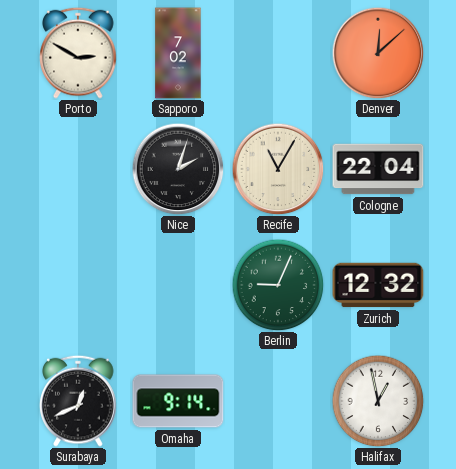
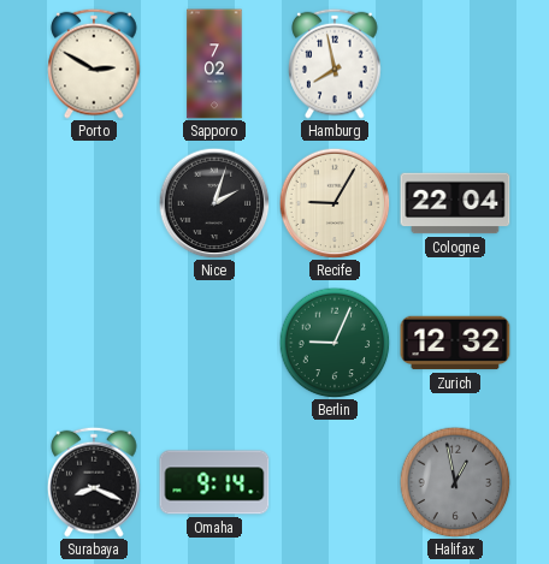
Hamburg: none -> 7:58
Denver: 12:08 -> none
Recife: 11:05 -> 9:05
Surabaya: 12:41 -> 8:19
Halifax dial: white -> grey
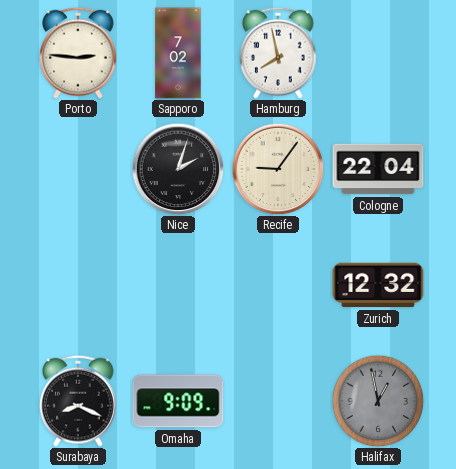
Porto: 2:50 -> 2:46
Recife: 9:05 -> 9:06
Berlin: 9:04 -> none
Omaha: 9:14 -> 9:09
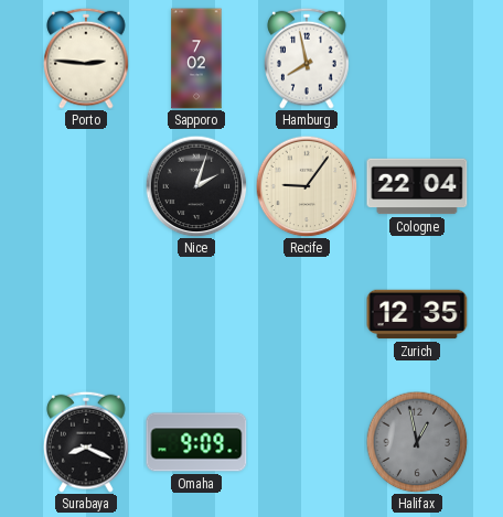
Zurich: 12:32 -> 12:35
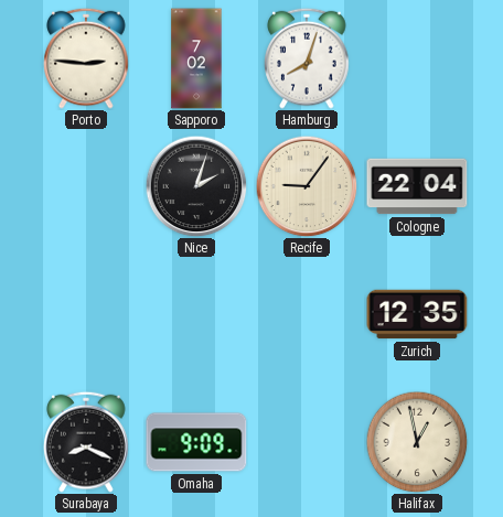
Hamburg: 7:58 -> 8:03
Halifax dial: grey -> cream
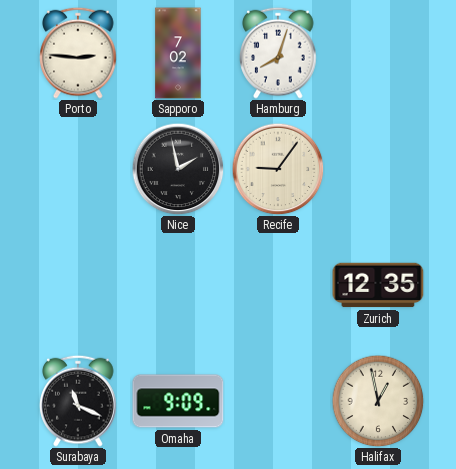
Nice: 2:03 -> 1:58
Cologne: 22:04 -> none
Surabaya: 8:19 -> 11:19
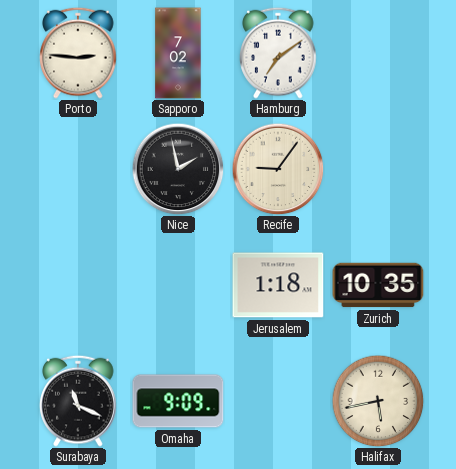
Hamburg: 8:03 -> 7:09
Jerusalem: none -> 1:18
Zurich: 12:35 -> 10:35
Halifax: 12:58 -> 5:43
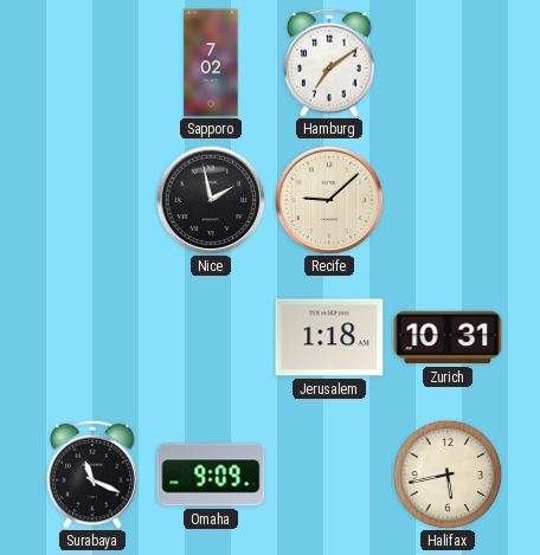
Porto: 2:46 -> none
Recife: 9:06 -> 9:08
Zurich: 10:35 -> 10:31
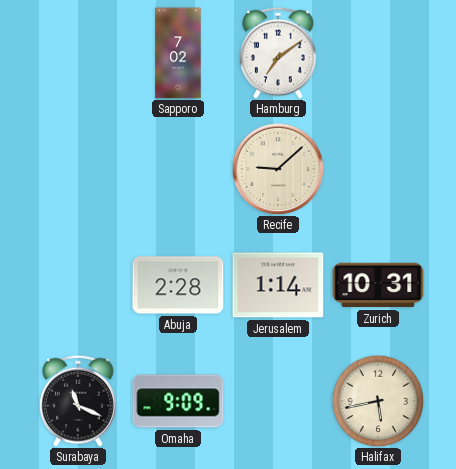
Nice: 1:58 -> none
Abuja: none -> 2:28
Jerusalem: 1:18 -> 1:14
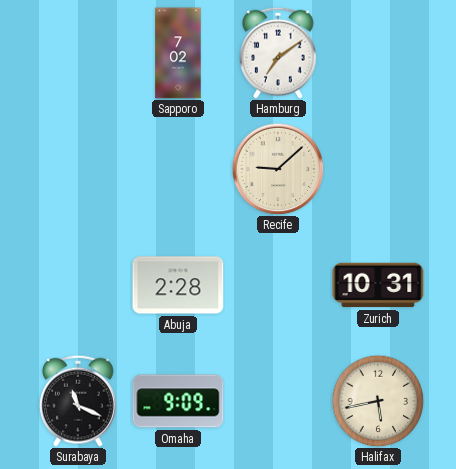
Jerusalem: 1:14 -> none
